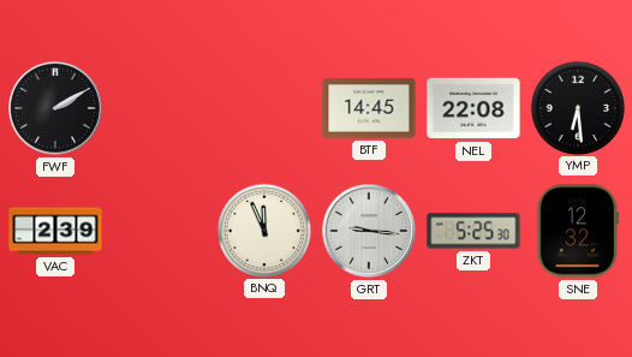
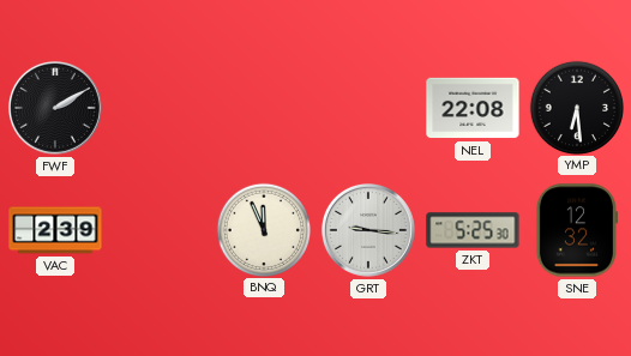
BTF: 14:45 -> none
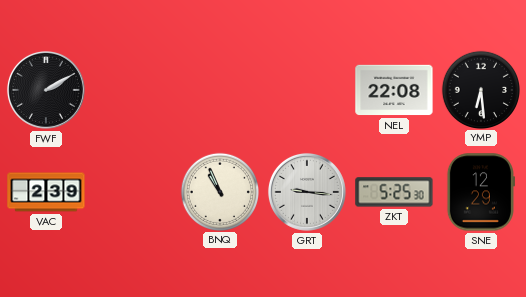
BNQ: 11:56 -> 10:56
SNE: 12:32 -> 12:29
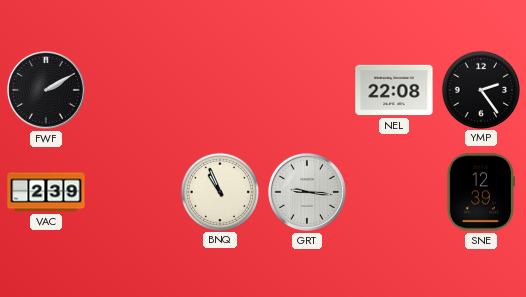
YMP: 6:29 -> 2:24
ZKT: 5:25 -> none
SNE: 12:29 -> 12:39
